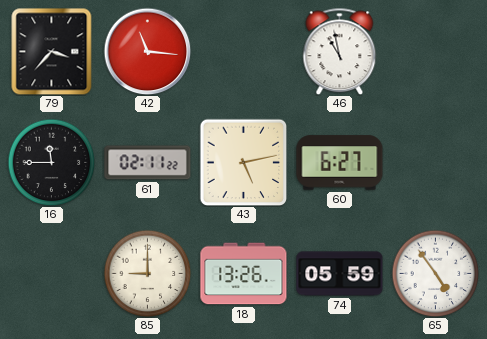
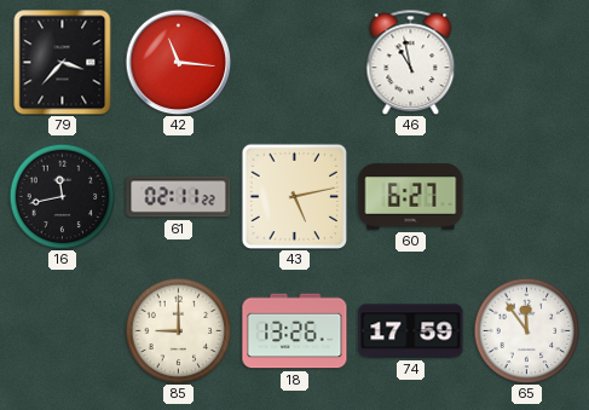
16: 11:45 -> 11:43
74: 05:59 -> 17:59
65: 4:54 -> 11:54
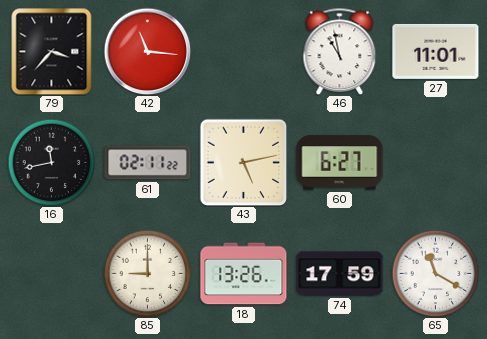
27: none -> 11:01
65: 11:54 -> 11:20
